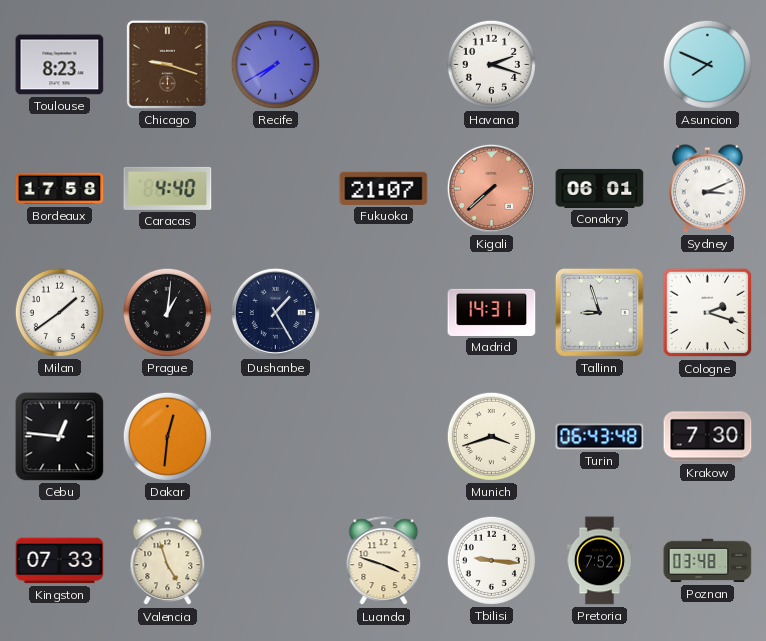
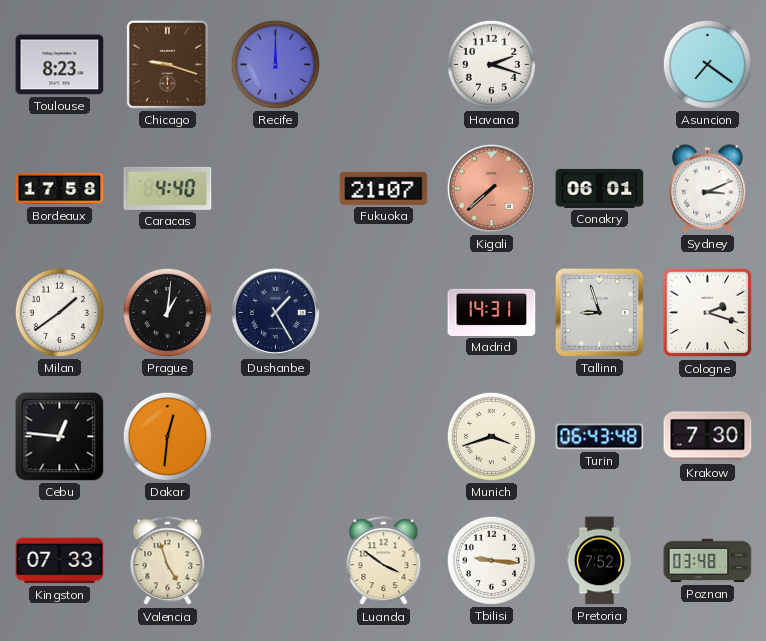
Recife: 7:40 -> 12:00
Asuncion: 7:49 -> 7:21
Luanda: 3:48 -> 3:51
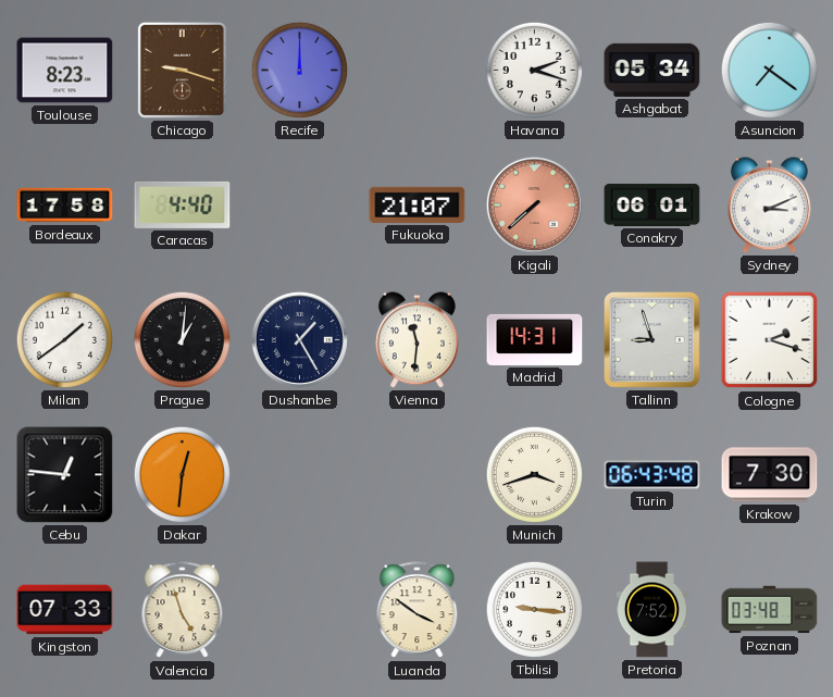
Ashgabat: none -> 05:34
Vienna: none -> 11:31
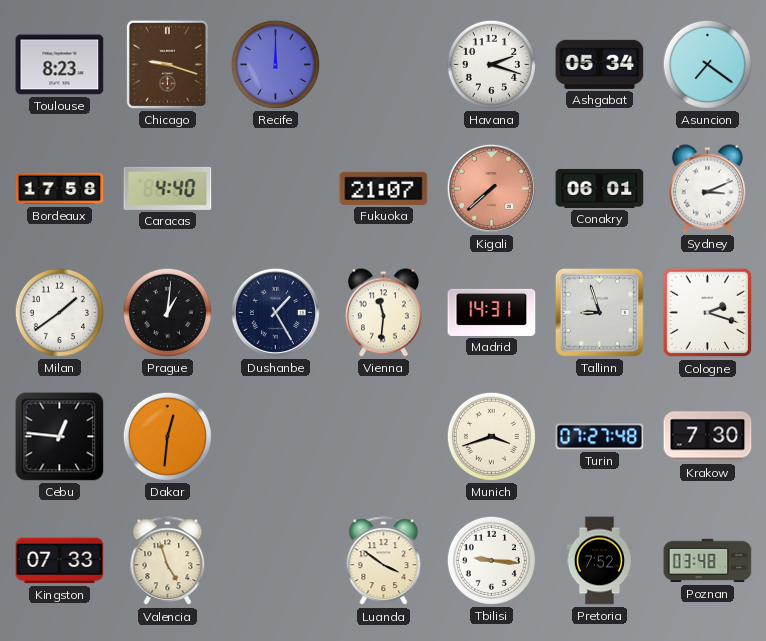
Turin: 06:43 -> 07:27
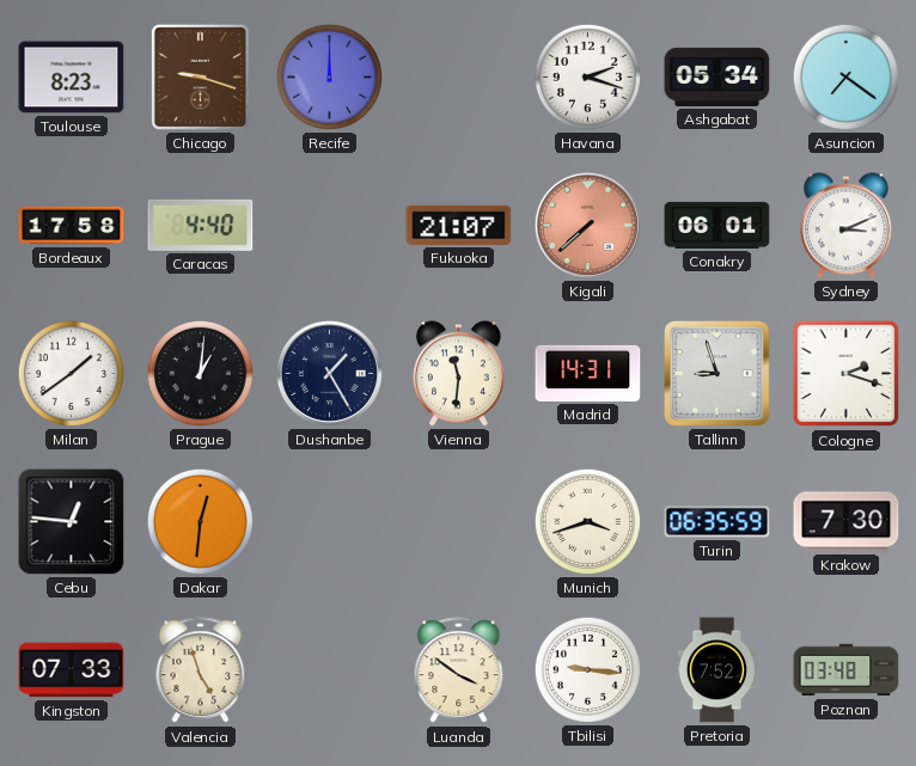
Turin: 07:27 -> 06:35
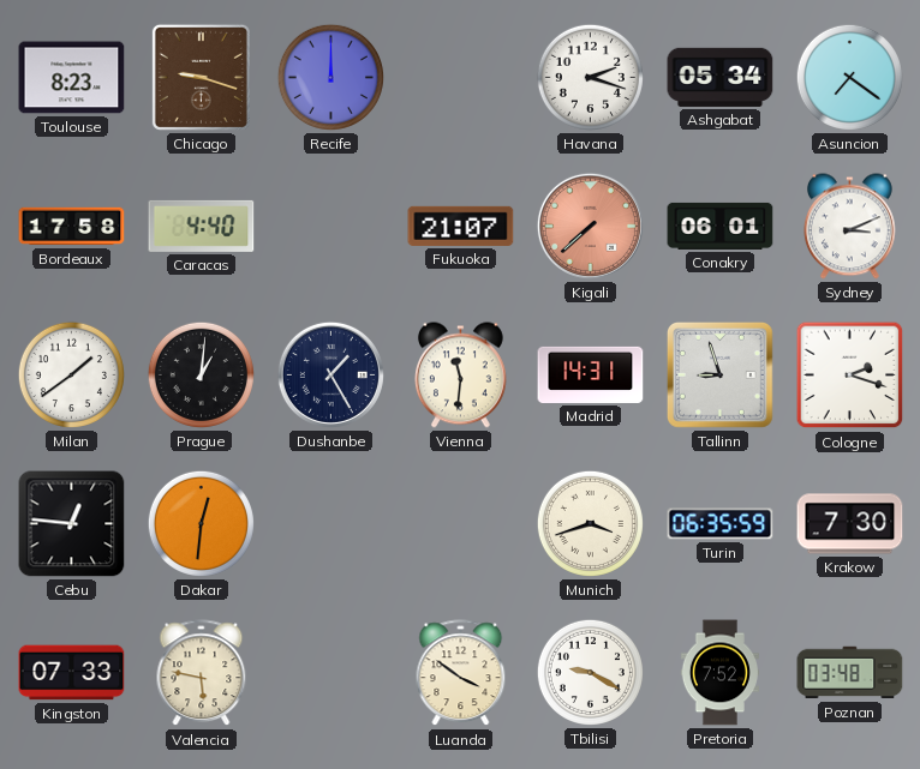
Valencia: 4:57 -> 5:47
Tbilisi: 9:16 -> 9:20
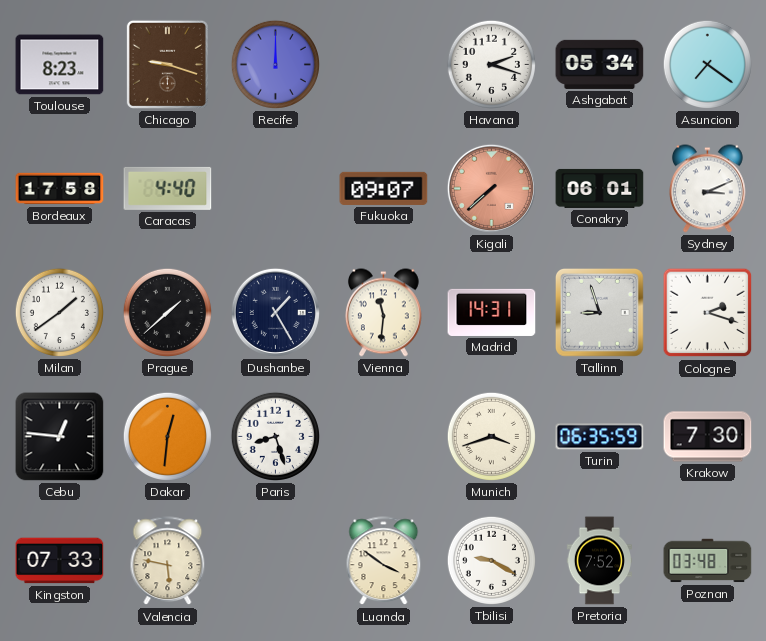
Fukuoka: 21:07 -> 09:07
Prague: 1:01 -> 1:38
Paris: none -> 8:27
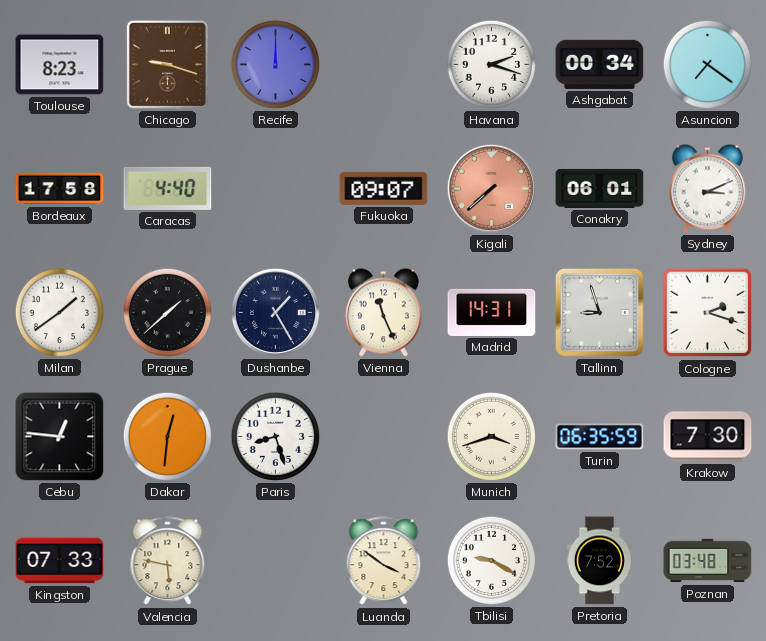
Ashgabat: 05:34 -> 00:34
Vienna: 11:31 -> 11:26
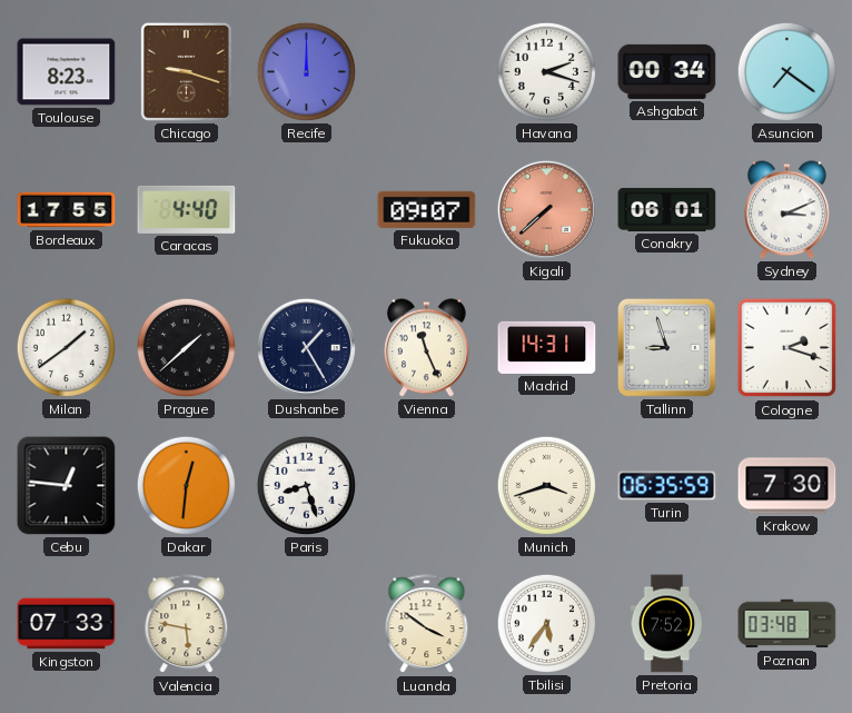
Bordeaux: 17:58 -> 17:55
Tbilisi: 9:20 -> 5:36
